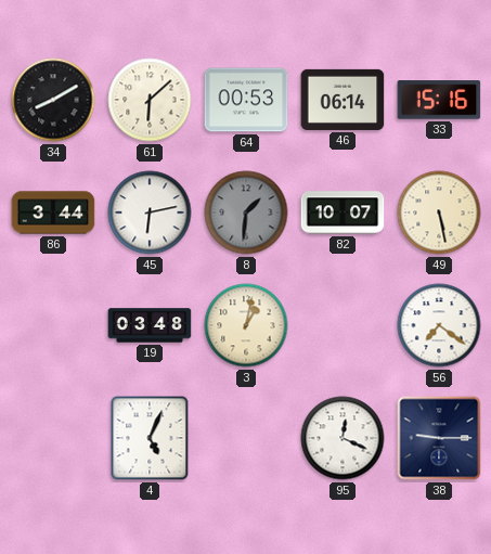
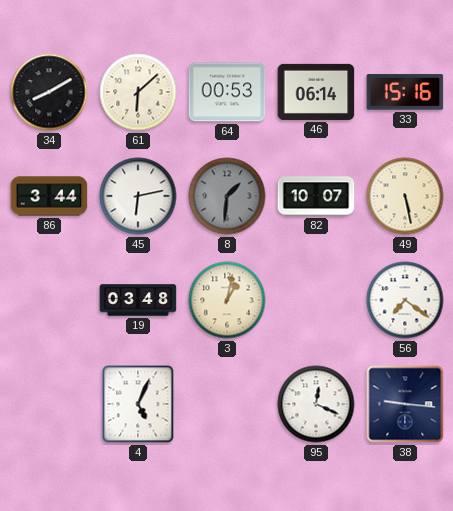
38: 9:15 -> 9:16
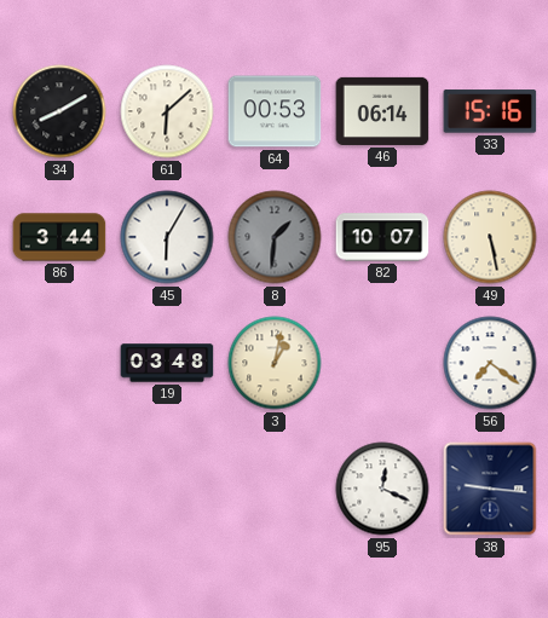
45: 6:13 -> 6:05
4: 5:04 -> none
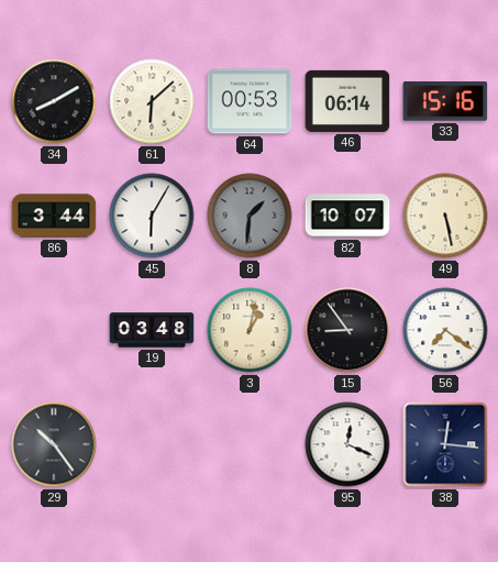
15: none -> 8:54
29: none -> 10:24
38: 9:16 -> 12:16
